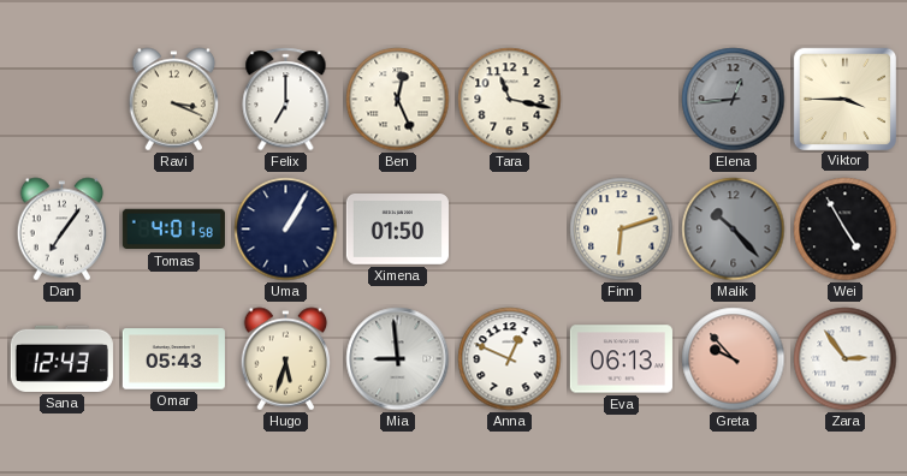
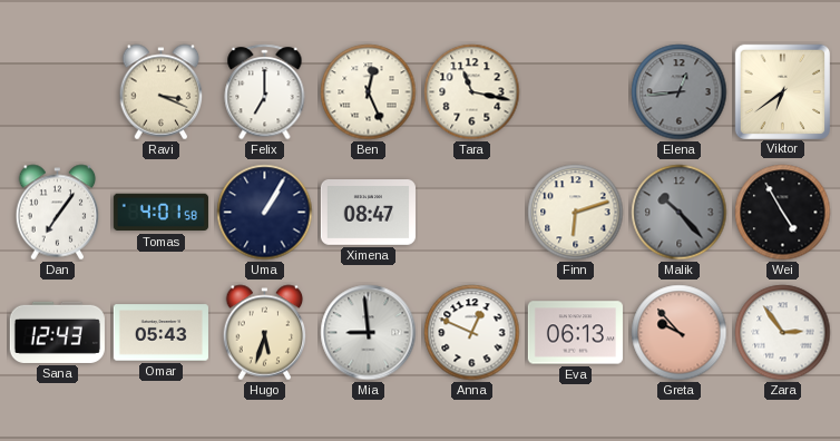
Viktor: 3:45 -> 6:39
Ximena: 01:50 -> 08:47
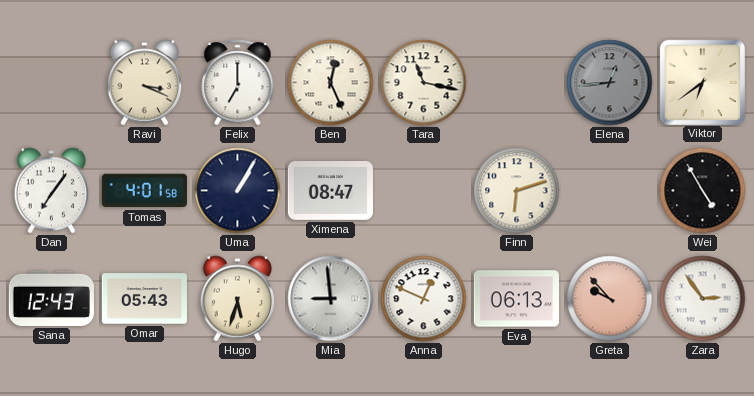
Malik: 10:23 -> none
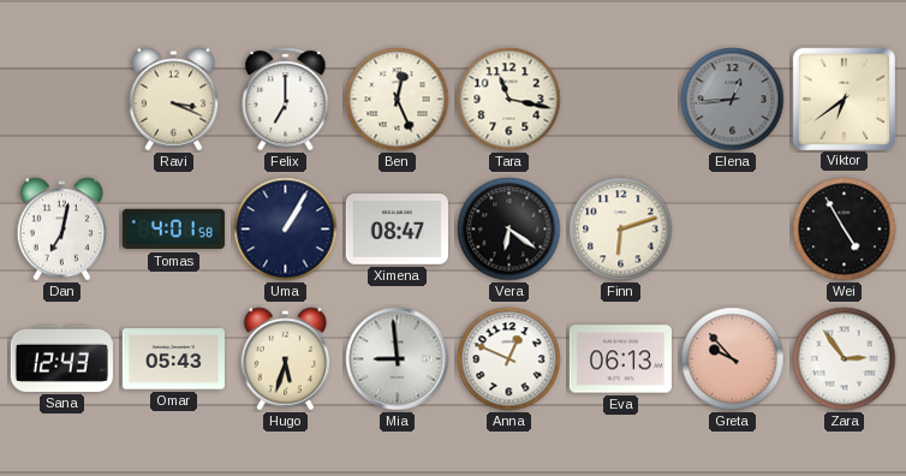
Dan: 7:06 -> 7:02
Vera: none -> 6:21
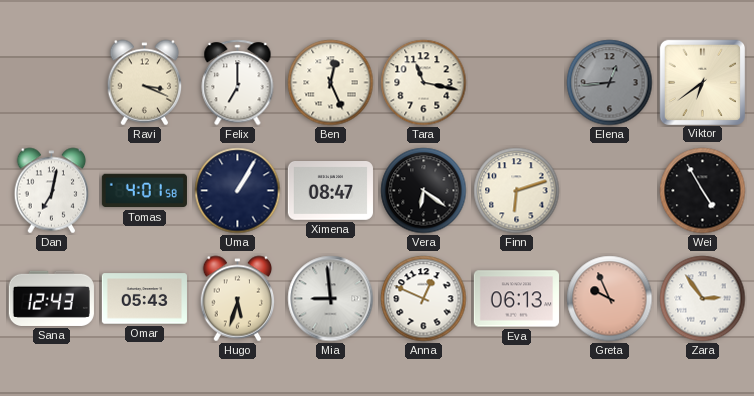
Greta: 9:53 -> 9:56
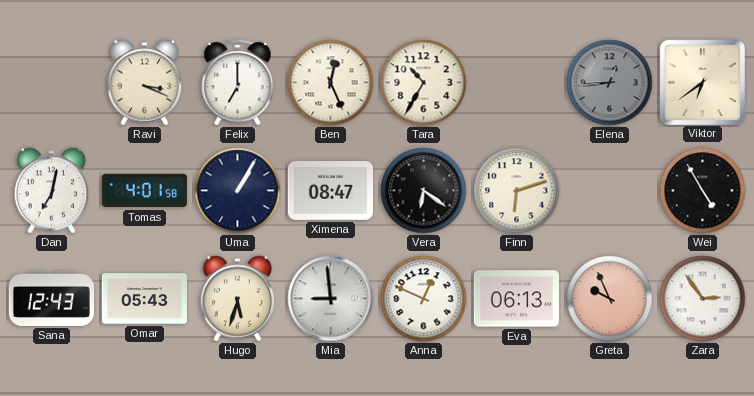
Tara: 11:17 -> 10:35
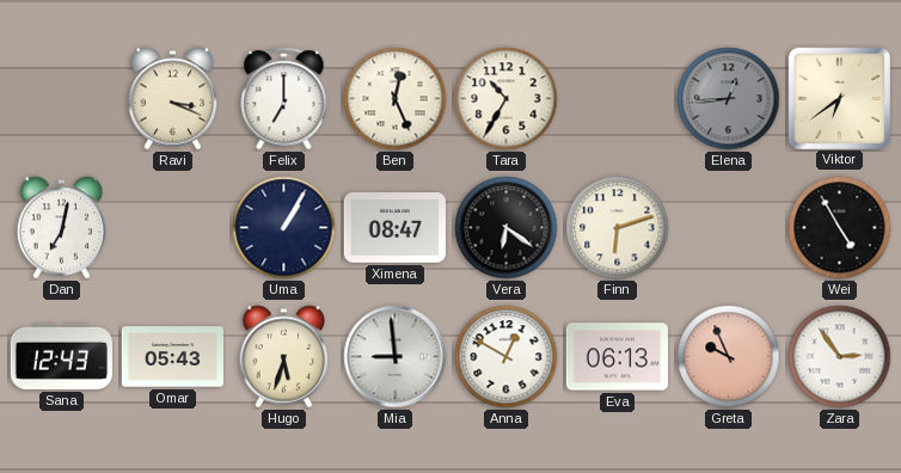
Tomas: 4:01 -> none
Anna: 12:49 -> 12:50
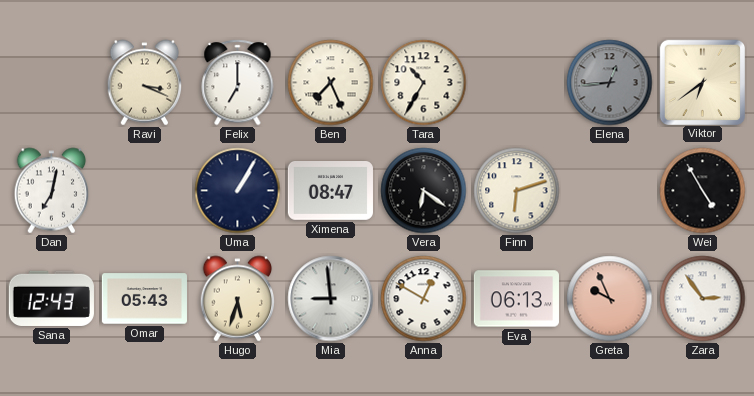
Ben: 12:26 -> 7:26
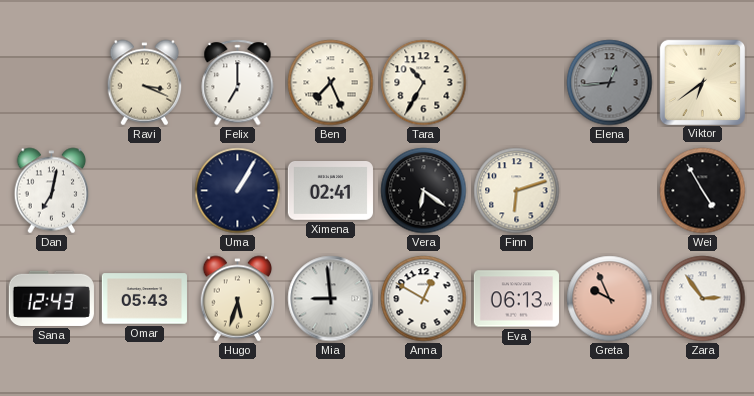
Ximena: 08:47 -> 02:41
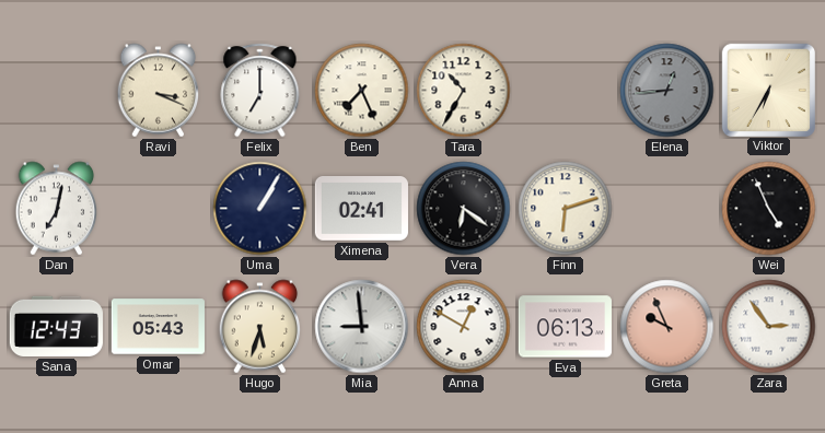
Viktor: 6:39 -> 6:35
Wei: 4:55 -> 4:56
